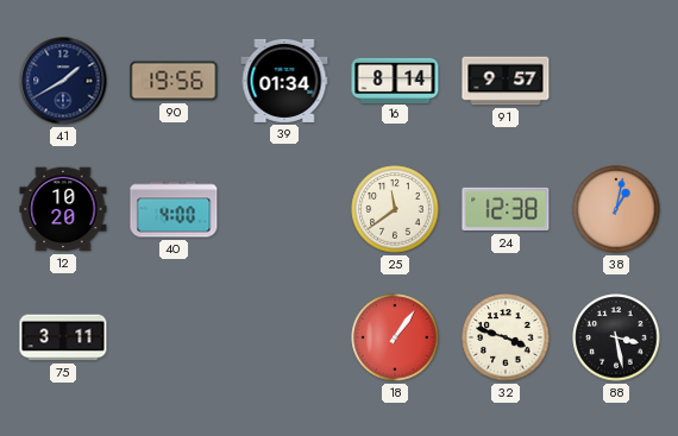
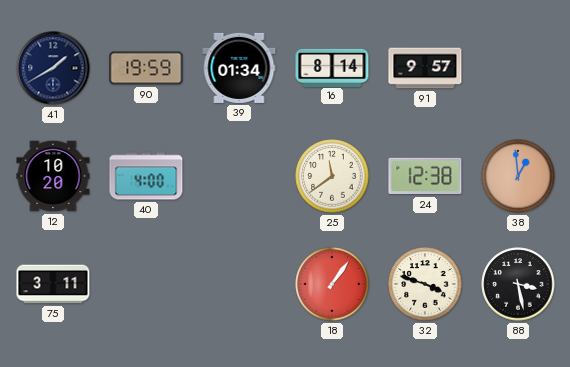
90: 19:56 -> 19:59
38: 1:02 -> 12:59
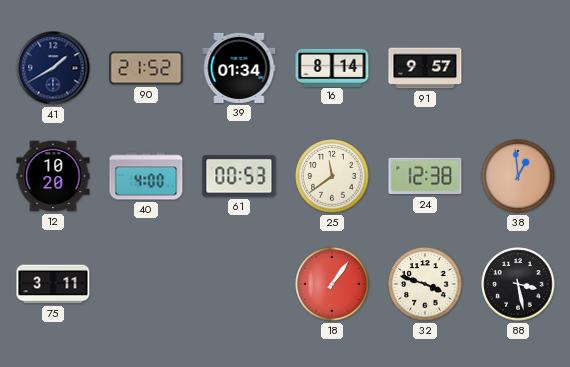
90: 19:59 -> 21:52
61: none -> 00:53
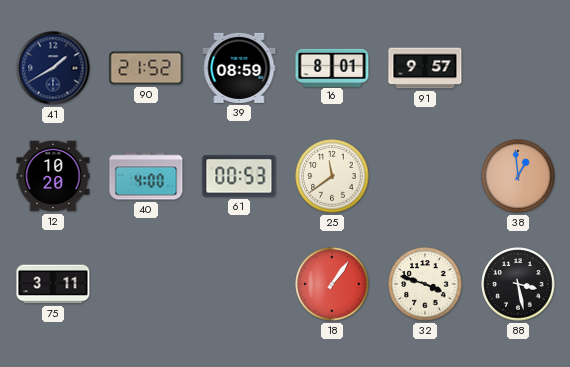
39: 01:34 -> 08:59
16: 8:14 -> 8:01
24: 12:38 -> none
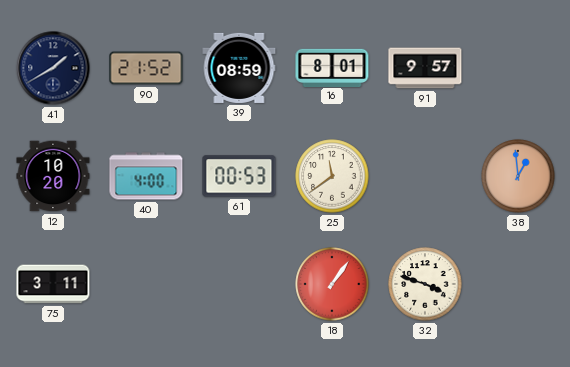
88: 3:28 -> none
